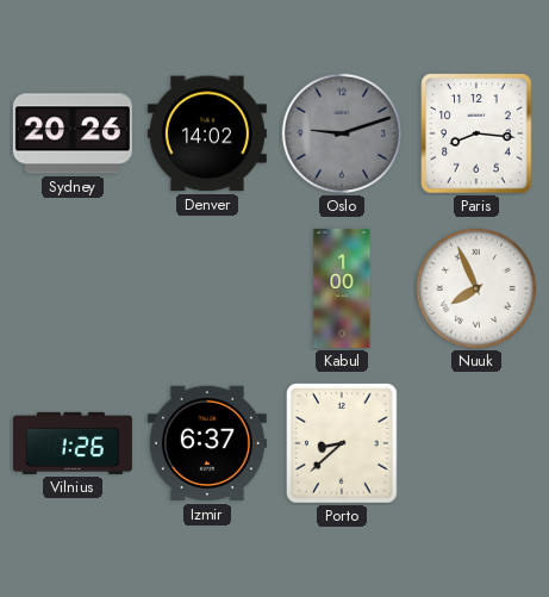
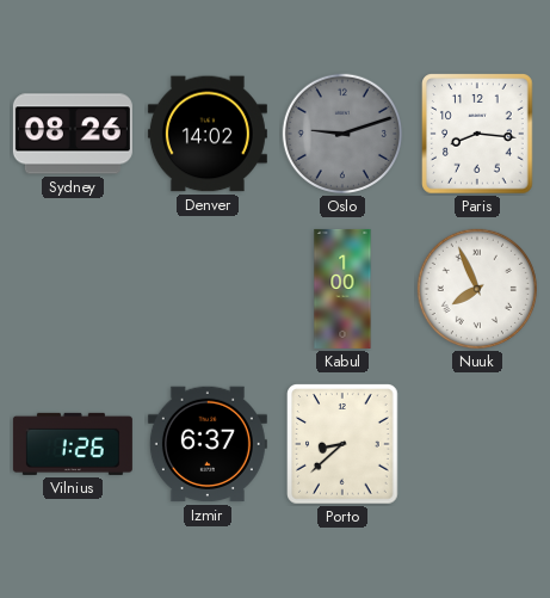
Sydney: 20:26 -> 08:26
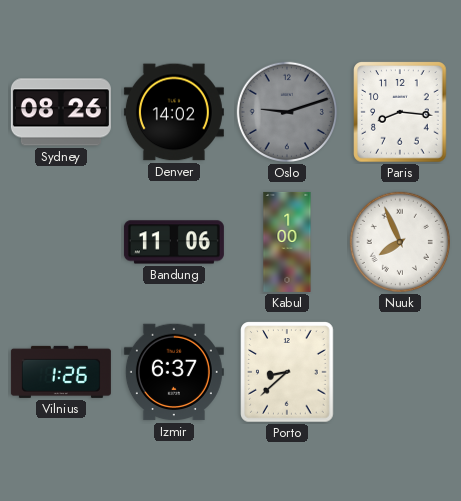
Bandung: none -> 11:06
